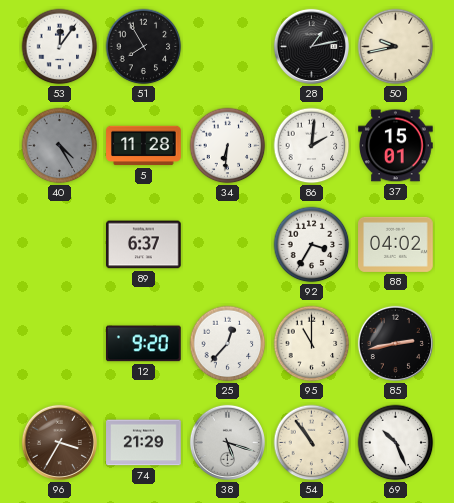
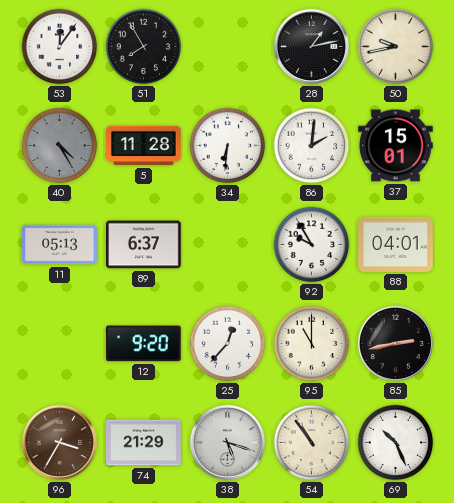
11: none -> 05:13
92: 3:35 -> 9:55
88: 04:02 -> 04:01
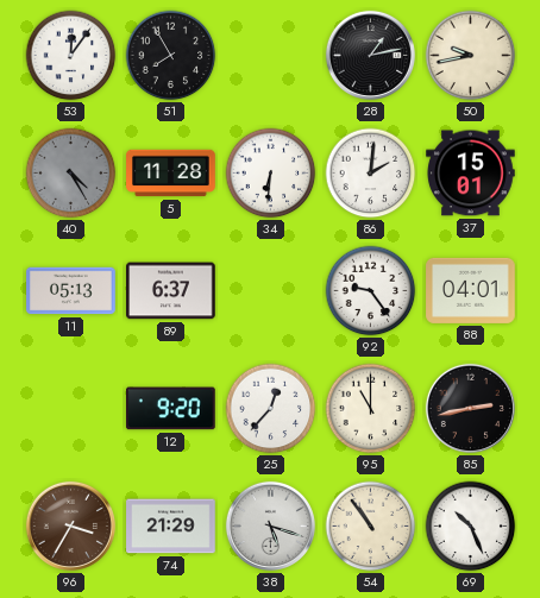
92: 9:55 -> 9:24
